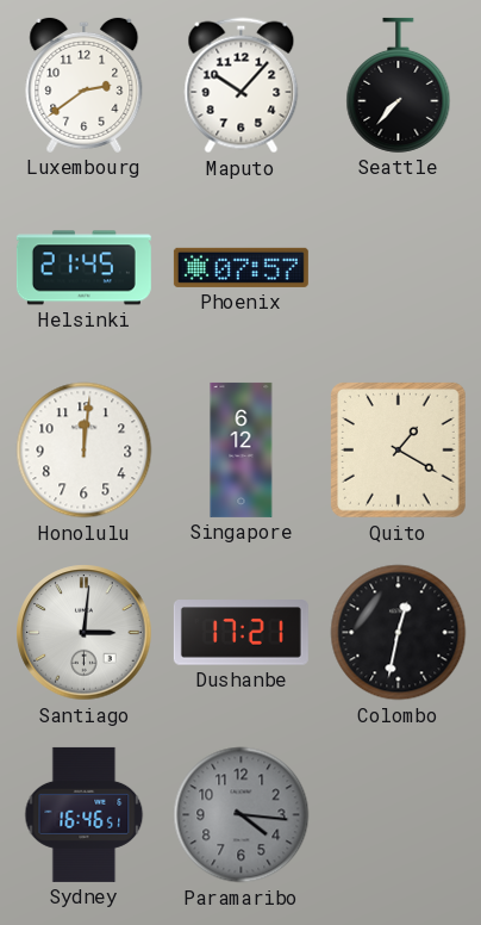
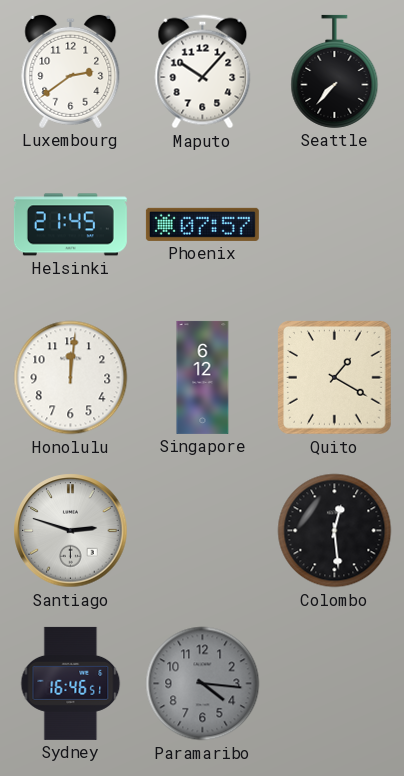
Santiago: 3:01 -> 2:48
Dushanbe: 17:21 -> none
Colombo: 12:32 -> 12:29
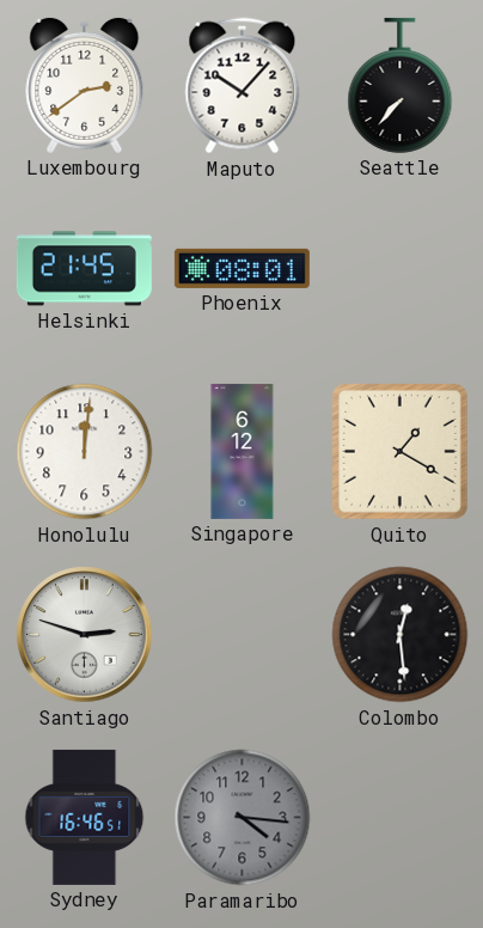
Phoenix: 07:57 -> 08:01
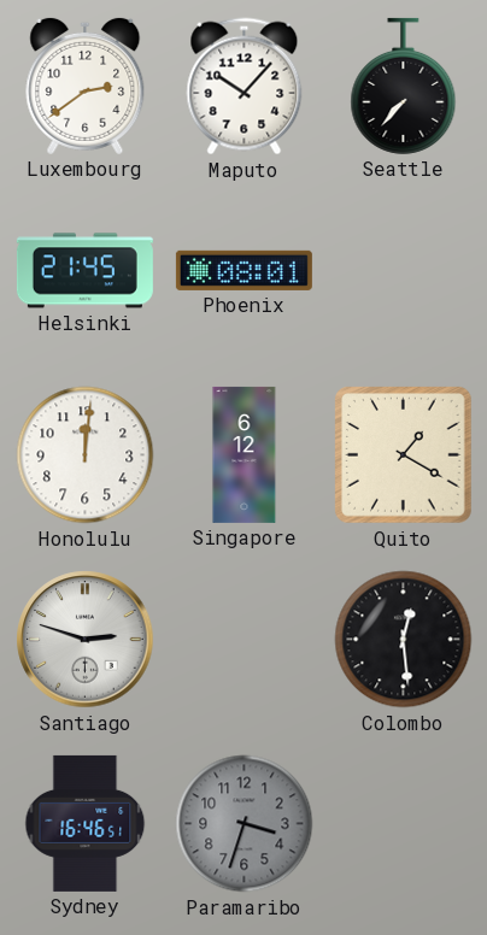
Paramaribo: 4:16 -> 3:33
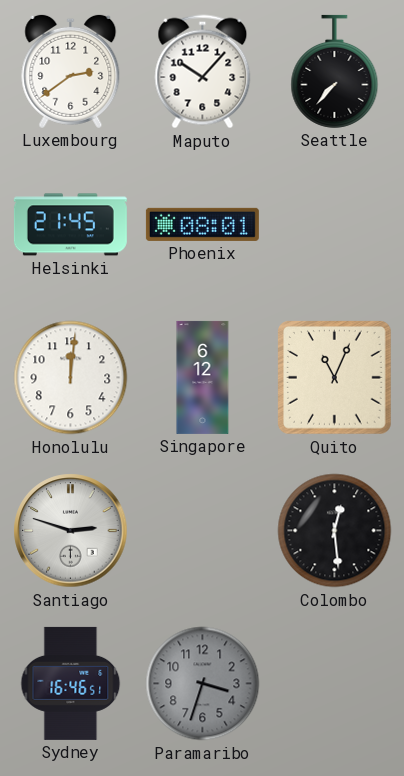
Quito: 1:20 -> 11:04
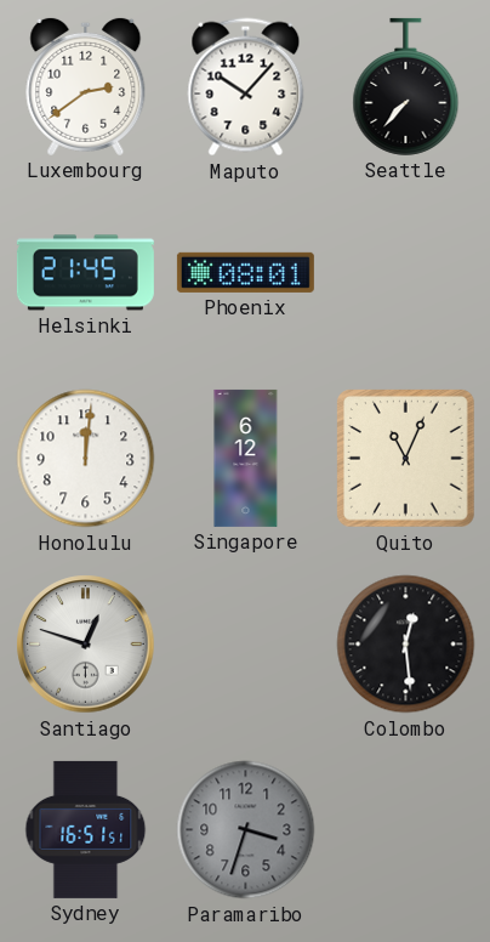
Santiago: 2:48 -> 12:48
Sydney: 16:46 -> 16:51
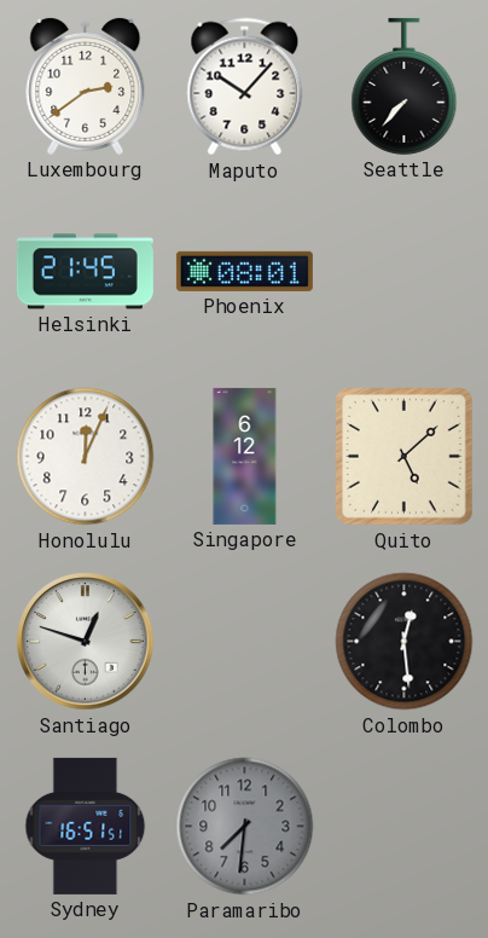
Honolulu: 12:01 -> 12:04
Quito: 11:04 -> 5:08
Paramaribo: 3:33 -> 7:31
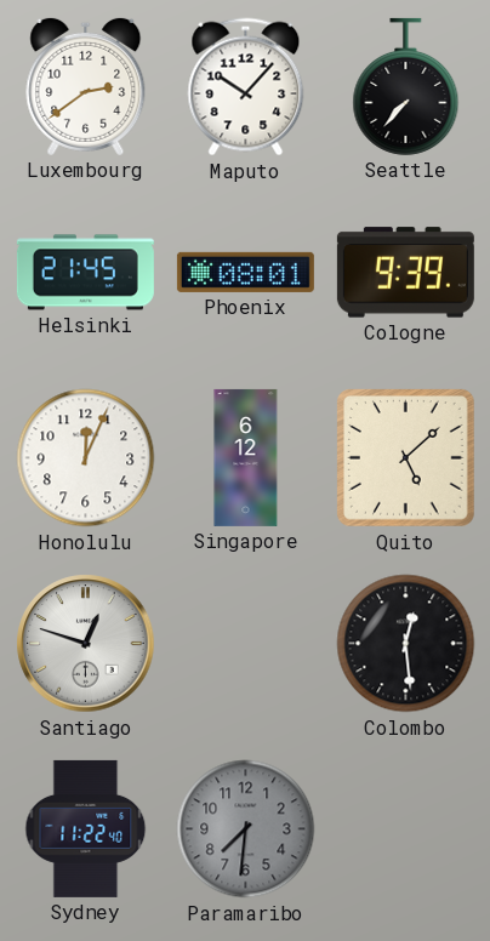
Cologne: none -> 9:39
Sydney: 16:51 -> 11:22
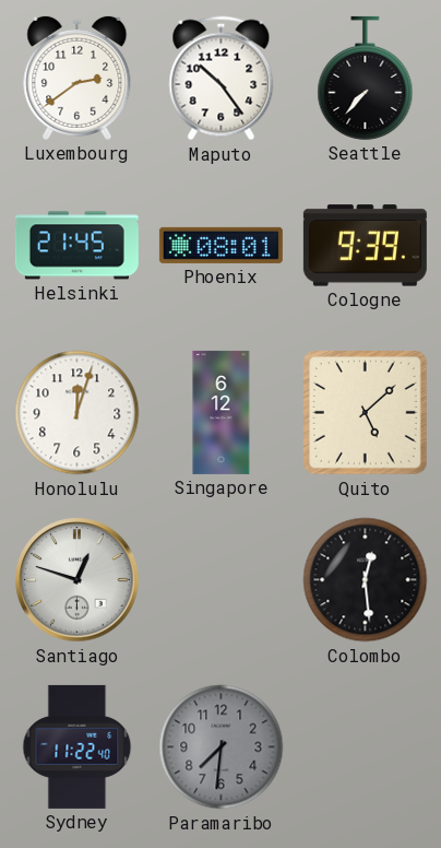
Maputo: 10:07 -> 10:24
Honolulu: 12:04 -> 12:03
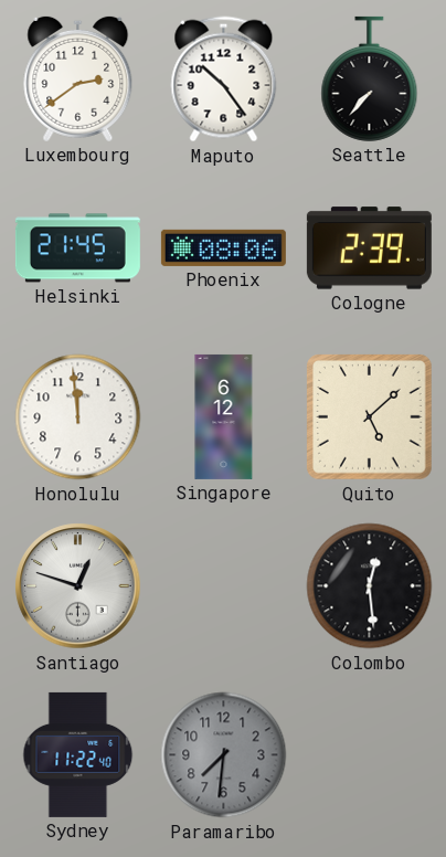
Phoenix: 08:01 -> 08:06
Cologne: 9:39 -> 2:39
Honolulu: 12:03 -> 11:59
